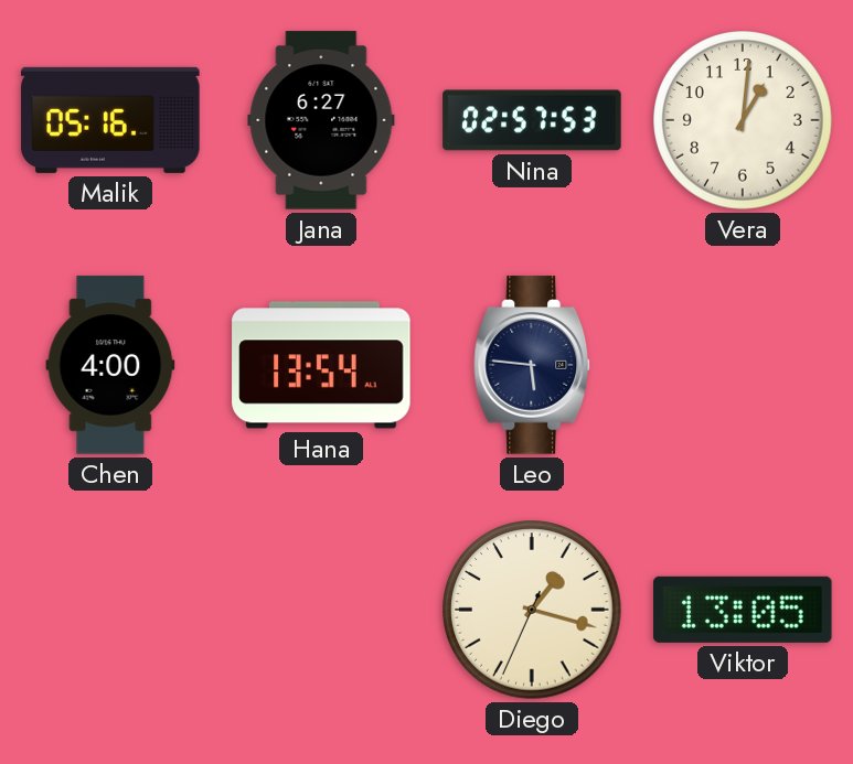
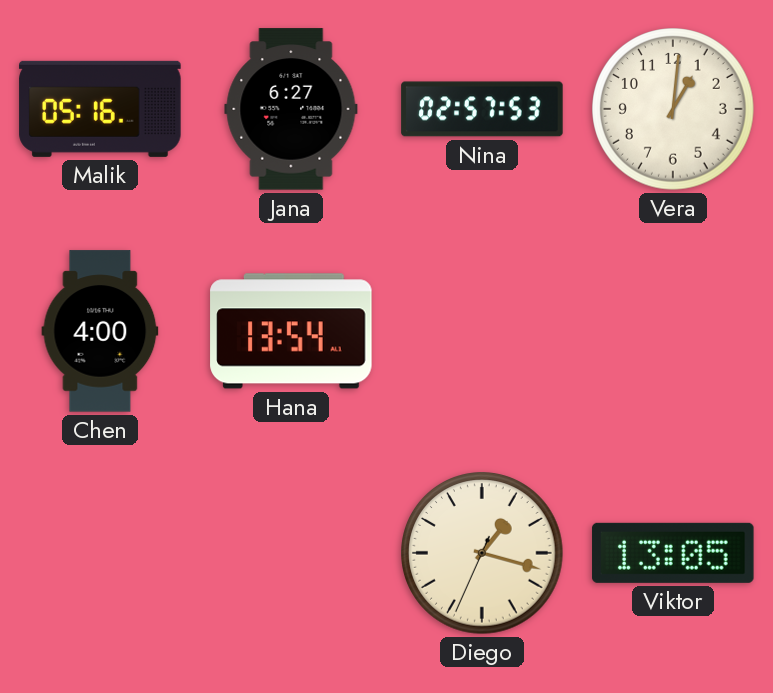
Leo: 5:46 -> none
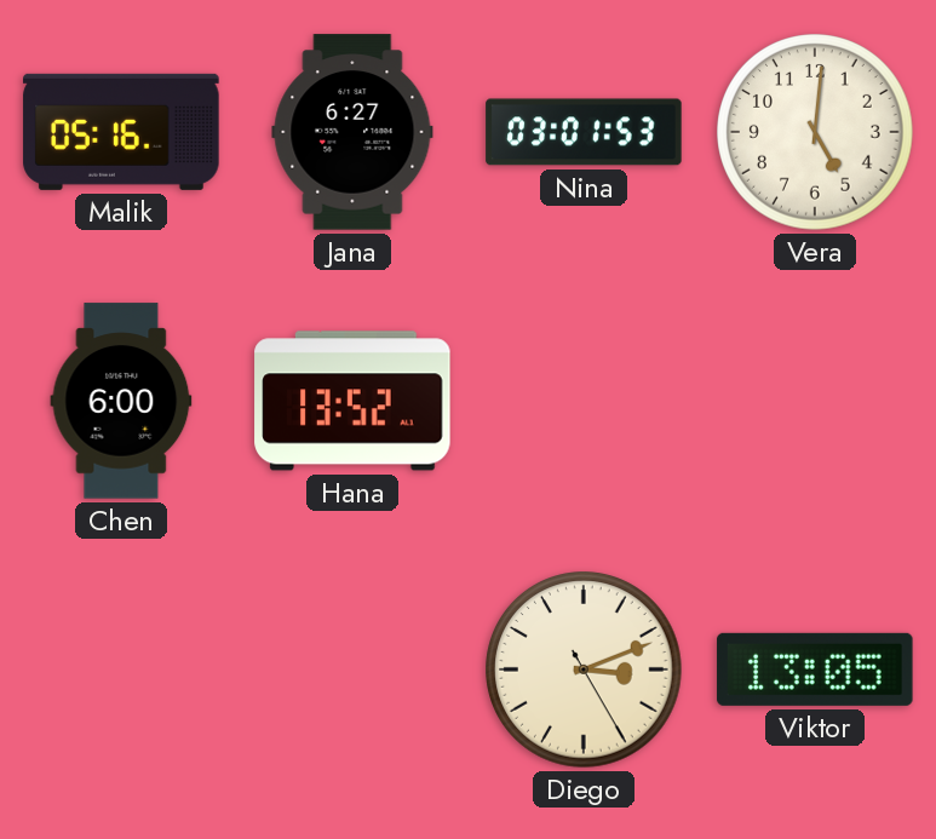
Nina: 02:57 -> 03:01
Vera: 1:01 -> 5:01
Chen: 4:00 -> 6:00
Hana: 13:54 -> 13:52
Diego: 1:17 -> 3:11
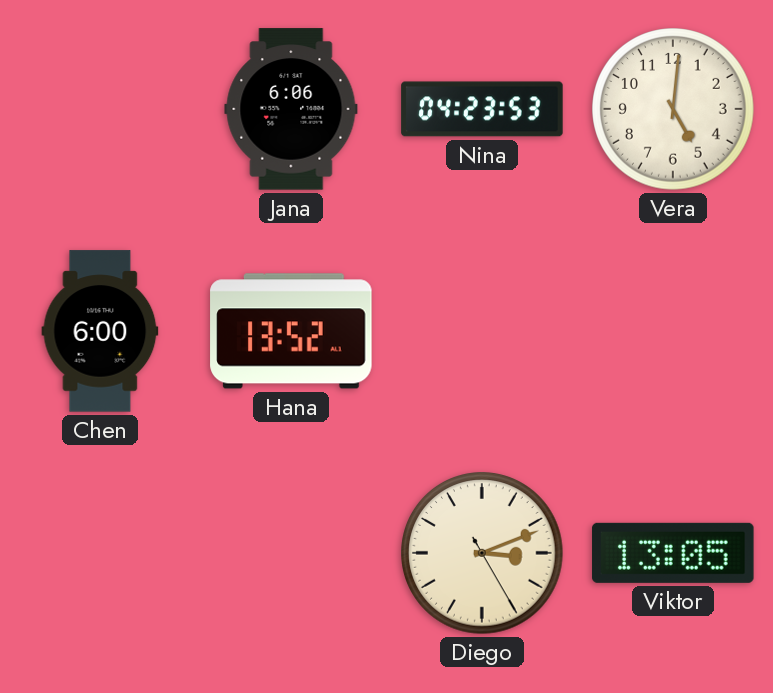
Malik: 05:16 -> none
Jana: 6:27 -> 6:06
Nina: 03:01 -> 04:23
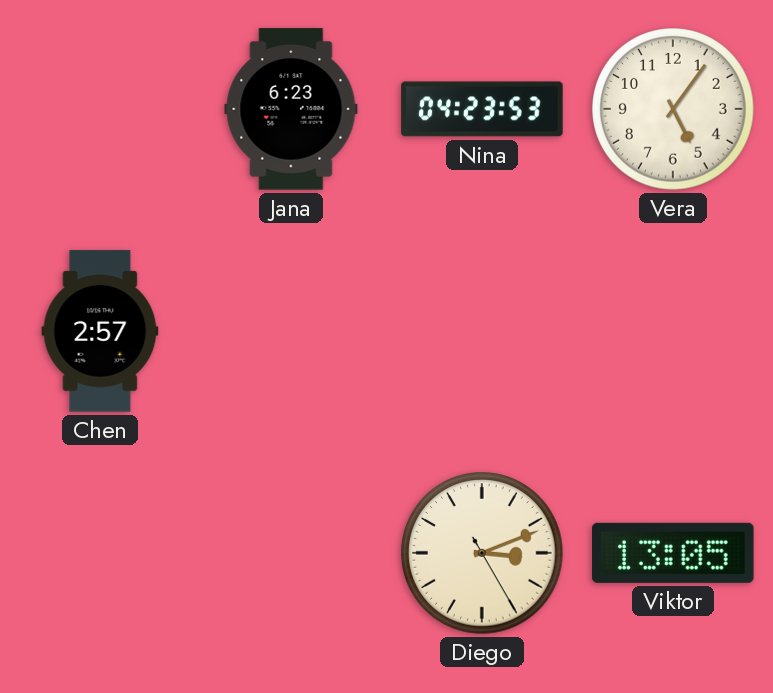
Jana: 6:06 -> 6:23
Vera: 5:01 -> 5:06
Chen: 6:00 -> 2:57
Hana: 13:52 -> none
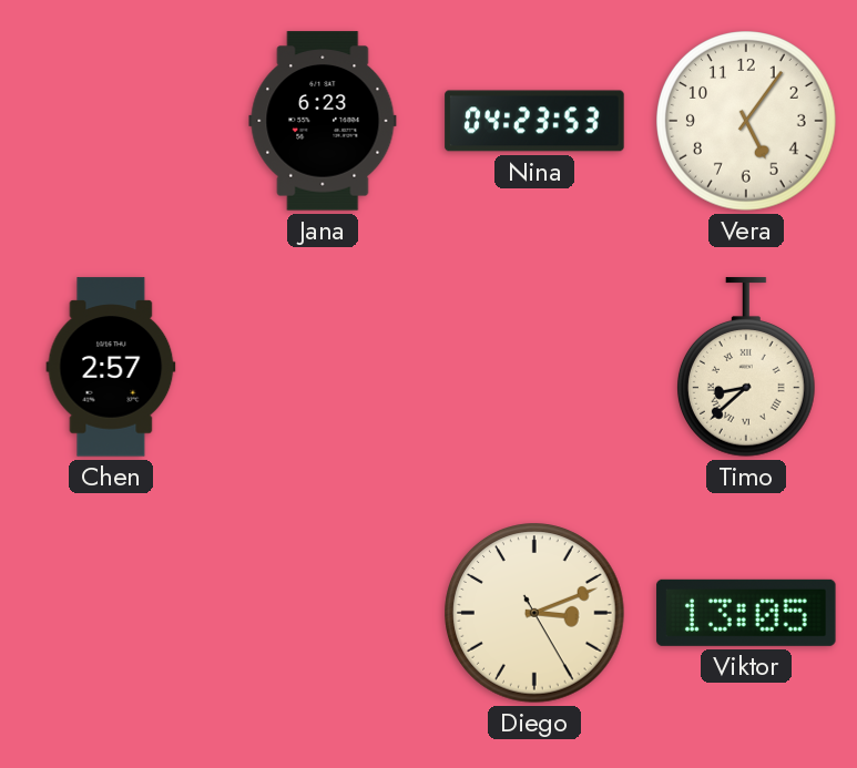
Timo: none -> 8:38
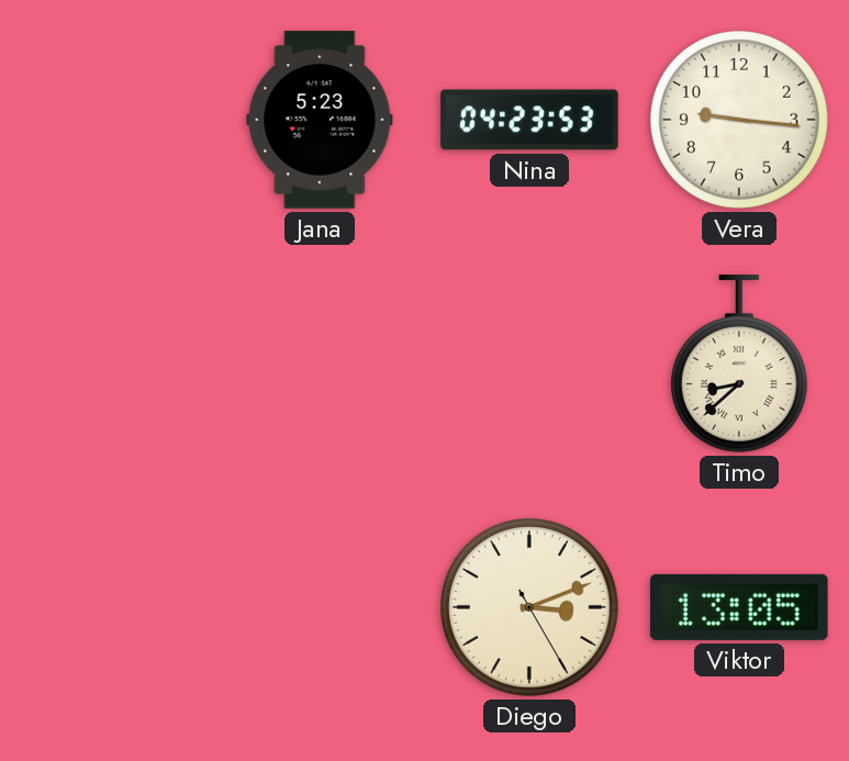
Jana: 6:23 -> 5:23
Vera: 5:06 -> 9:16
Chen: 2:57 -> none
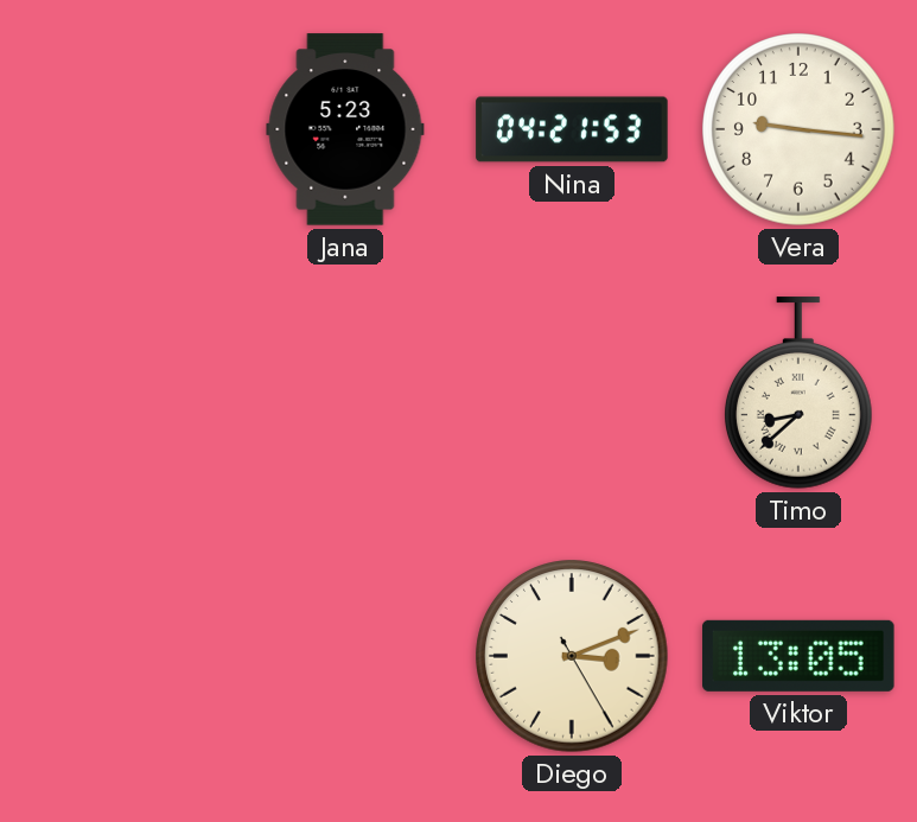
Nina: 04:23 -> 04:21
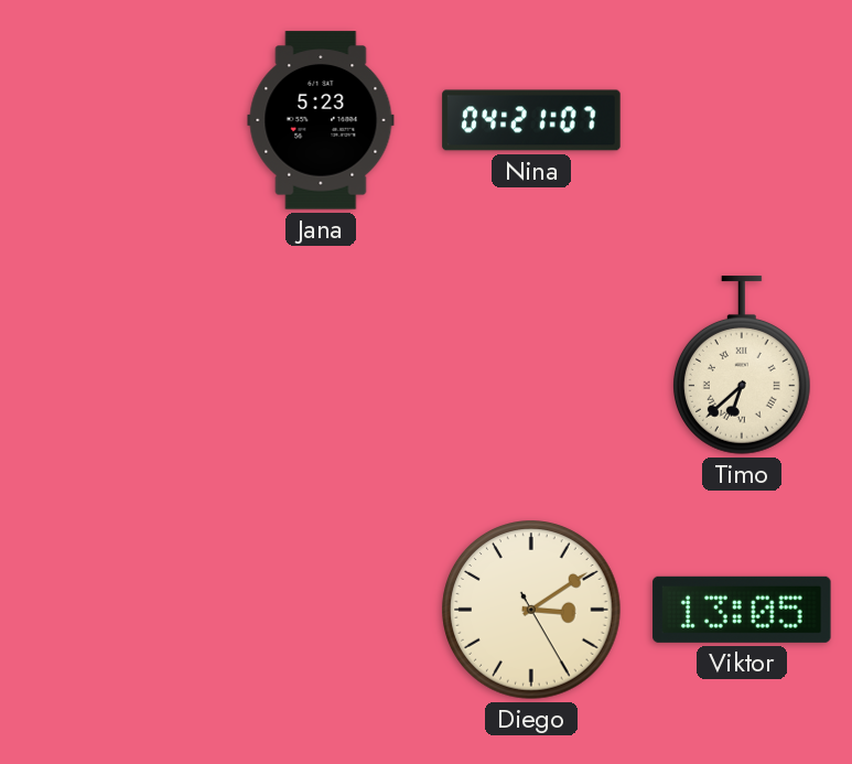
Nina: 04:21:53 -> 04:21:07
Vera: 9:16 -> none
Timo: 8:38 -> 6:38
Diego: 3:11 -> 3:09
